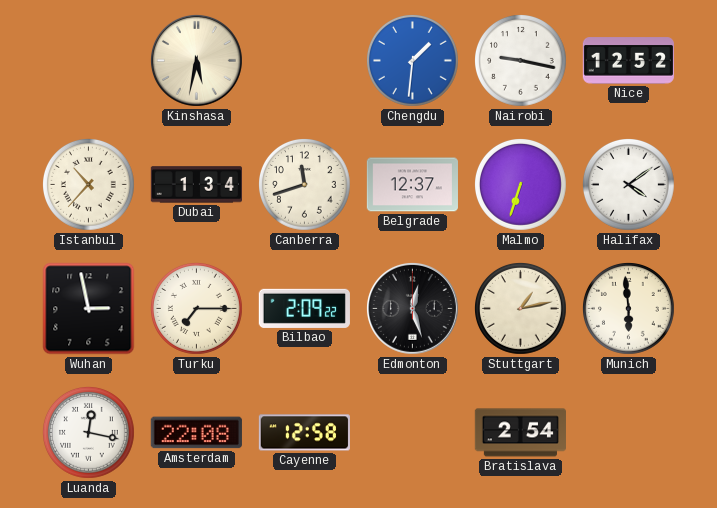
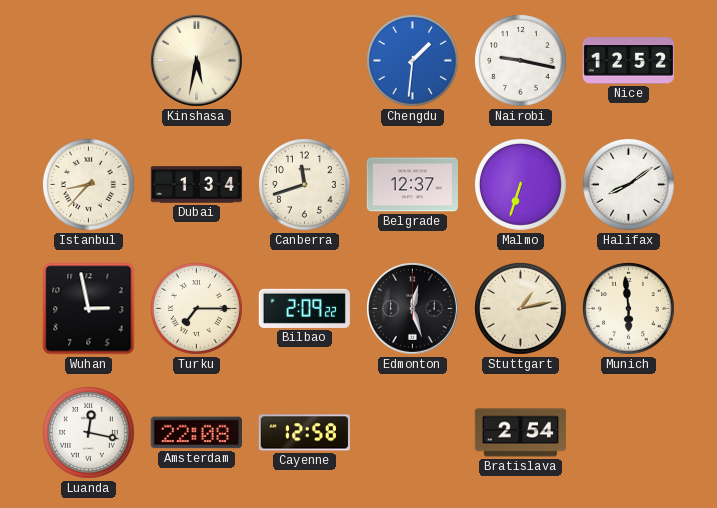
Istanbul: 10:37 -> 8:37
Halifax: 4:09 -> 8:09
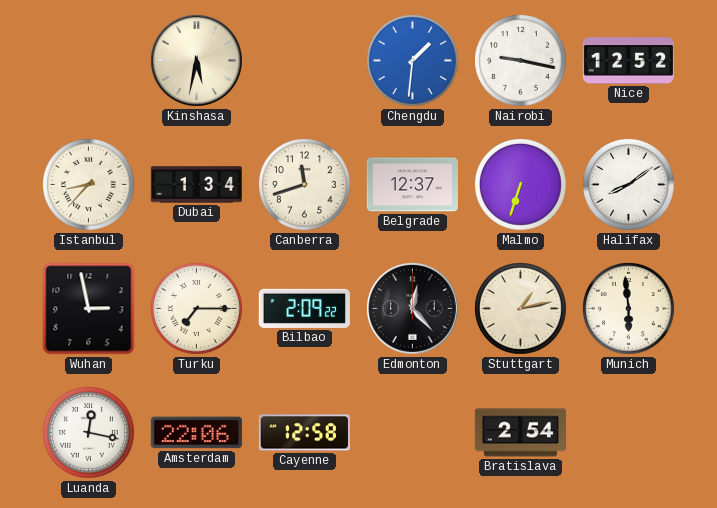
Edmonton: 12:27 -> 12:23
Amsterdam: 22:08 -> 22:06
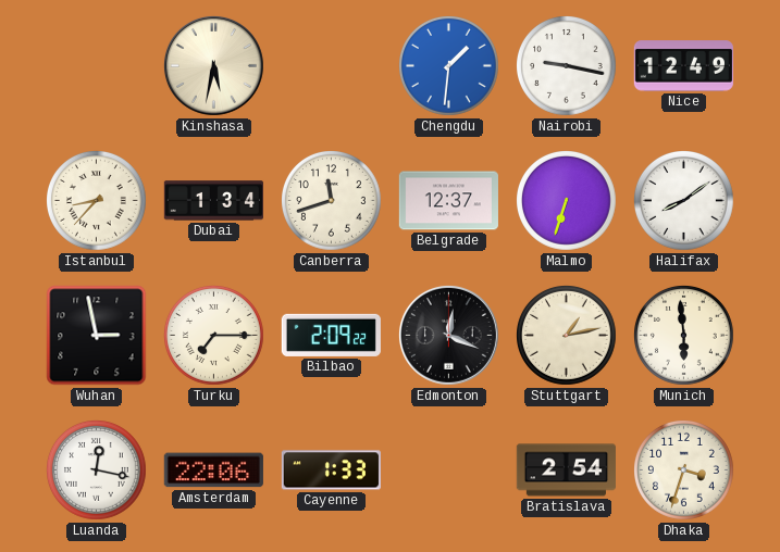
Nice: 12:52 -> 12:49
Edmonton: 12:23 -> 12:19
Cayenne: 12:58 -> 1:33
Dhaka: none -> 3:33
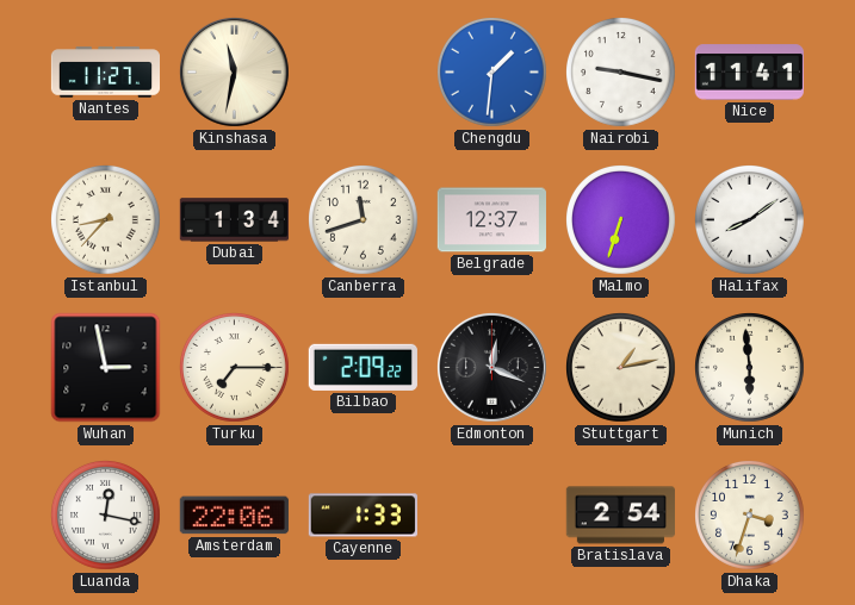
Nantes: none -> 11:27
Kinshasa: 5:32 -> 11:32
Nice: 12:49 -> 11:41
